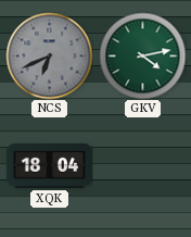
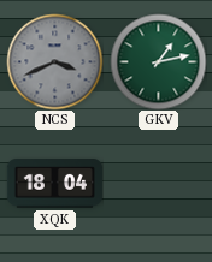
NCS: 6:41 -> 3:41
GKV: 4:13 -> 1:13
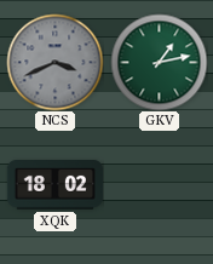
XQK: 18:04 -> 18:02
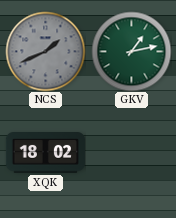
NCS: 3:41 -> 1:41
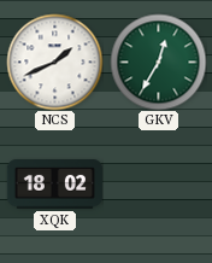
NCS dial: grey -> white
GKV: 1:13 -> 12:35
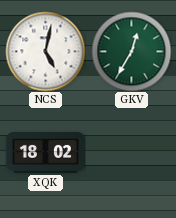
NCS: 1:41 -> 5:02
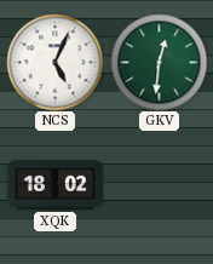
NCS: 5:02 -> 5:04
GKV: 12:35 -> 12:31
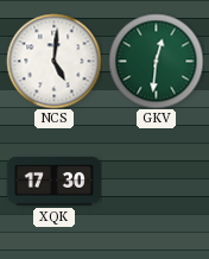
NCS: 5:04 -> 5:01
XQK: 18:02 -> 17:30
